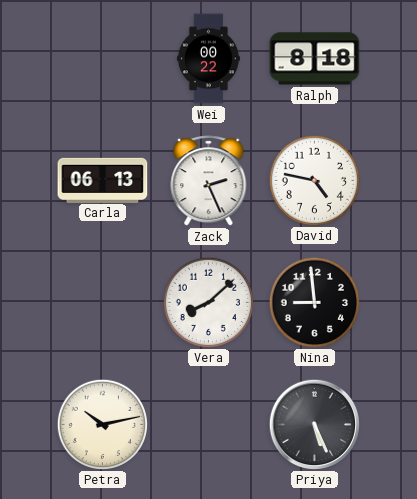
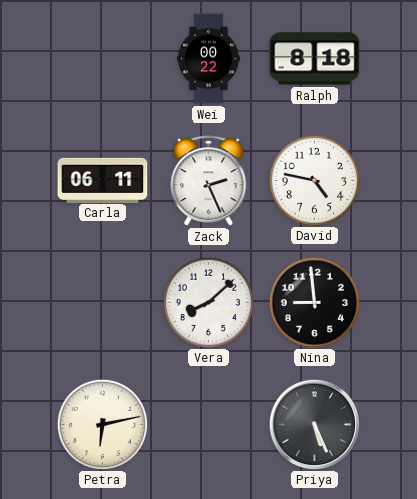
Carla: 06:13 -> 06:11
Petra: 10:13 -> 6:13
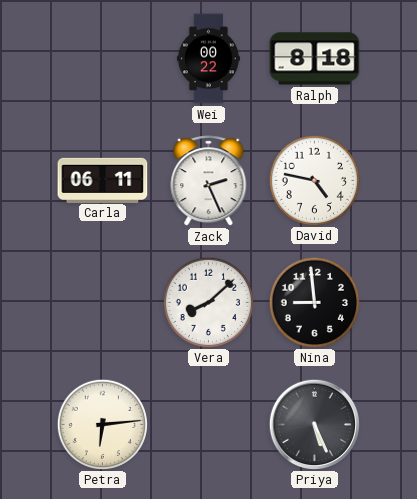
Petra: 6:13 -> 6:14
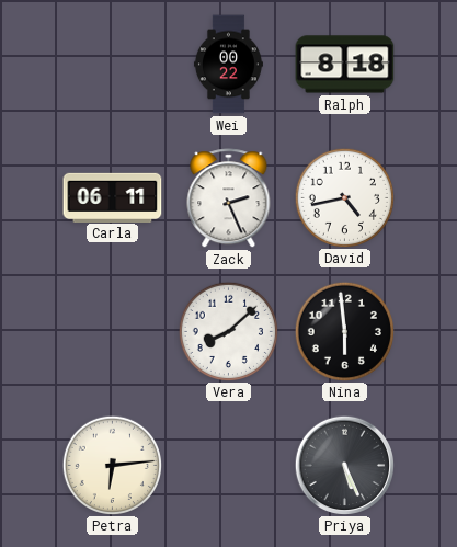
David: 4:47 -> 4:43
Nina: 8:59 -> 5:59
